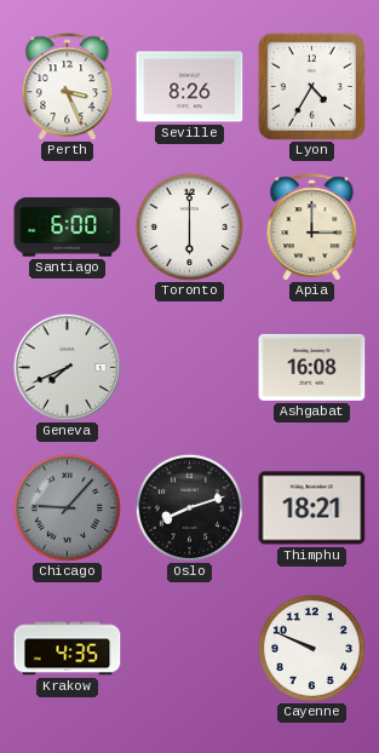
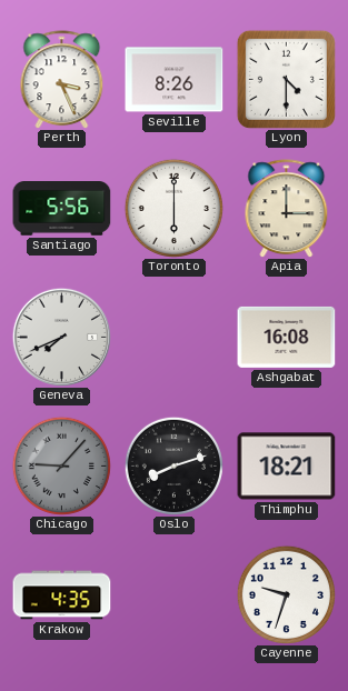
Lyon: 4:35 -> 4:30
Santiago: 6:00 -> 5:56
Cayenne: 9:49 -> 9:33
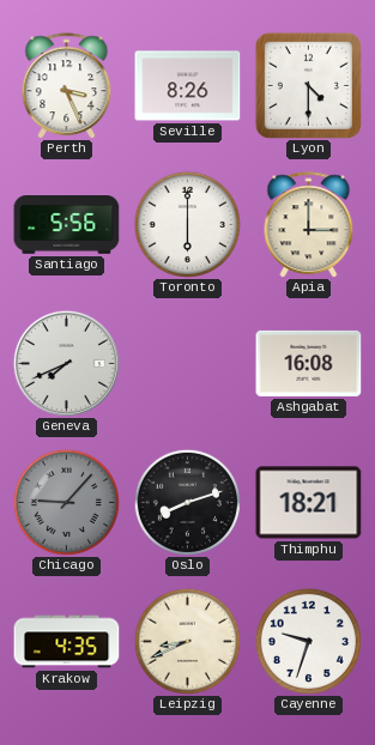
Leipzig: none -> 8:41
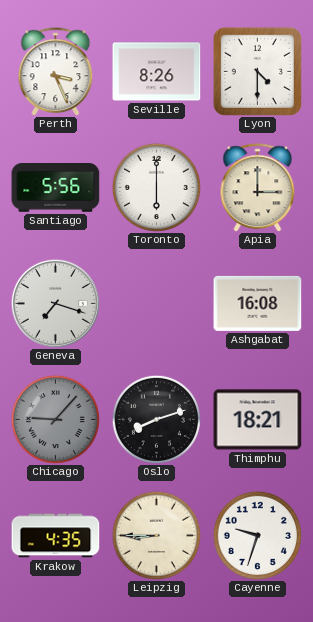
Geneva: 7:41 -> 7:18
Leipzig: 8:41 -> 8:45
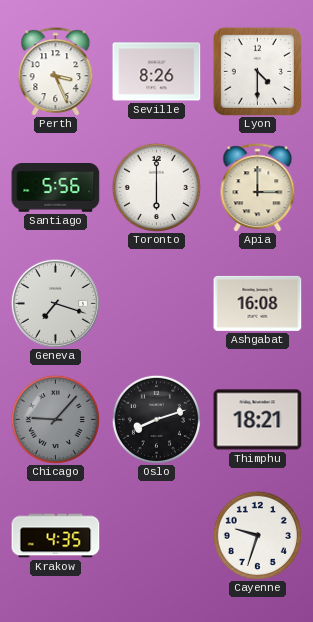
Leipzig: 8:45 -> none
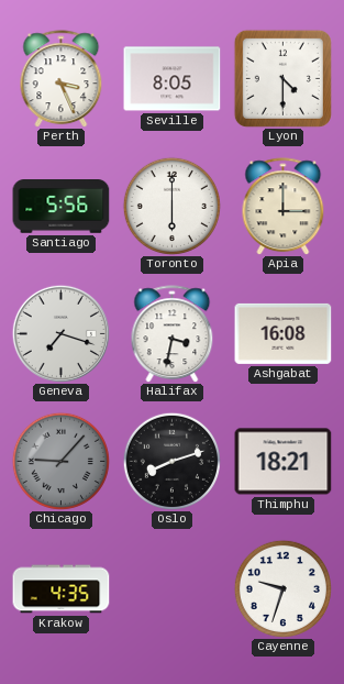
Seville: 8:26 -> 8:05
Halifax: none -> 3:32
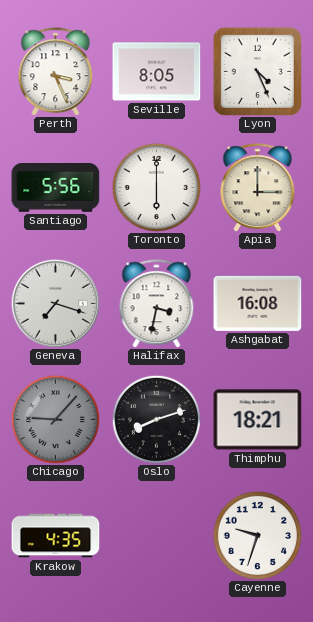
Lyon: 4:30 -> 4:26
